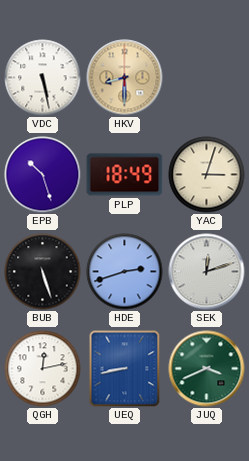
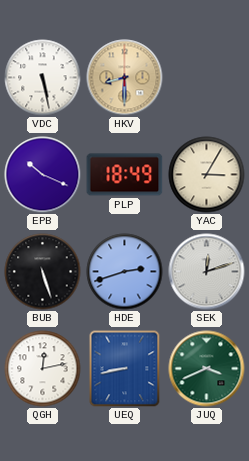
EPB: 10:27 -> 10:19
YAC: 3:03 -> 3:05
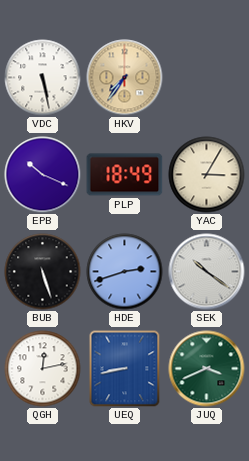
HKV: 8:30 -> 7:36
SEK: 12:12 -> 10:21
